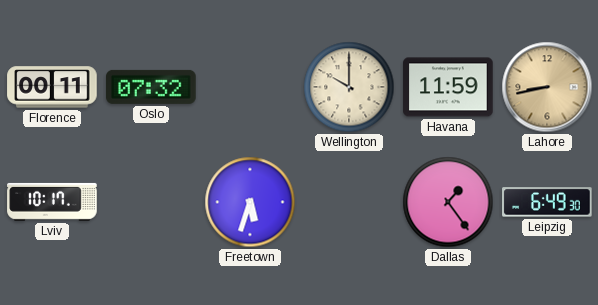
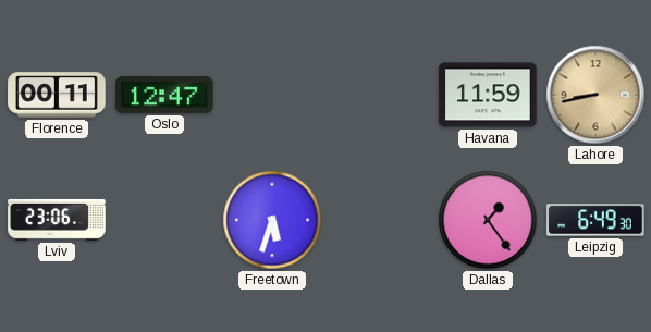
Oslo: 07:32 -> 12:47
Wellington: 10:00 -> none
Lviv: 10:17 -> 23:06
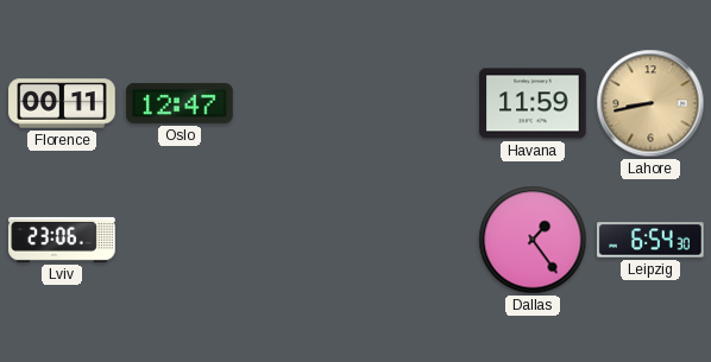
Freetown: 5:33 -> none
Leipzig: 6:49 -> 6:54
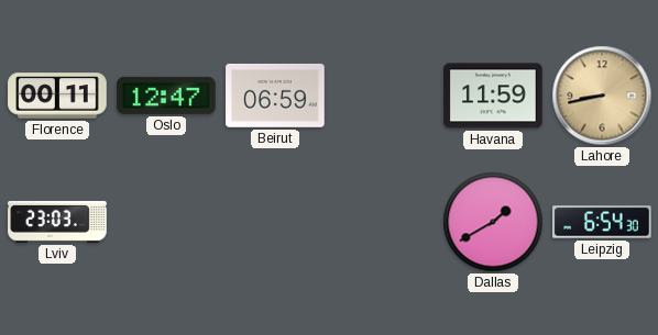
Beirut: none -> 06:59
Lviv: 23:06 -> 23:03
Dallas: 1:24 -> 1:40
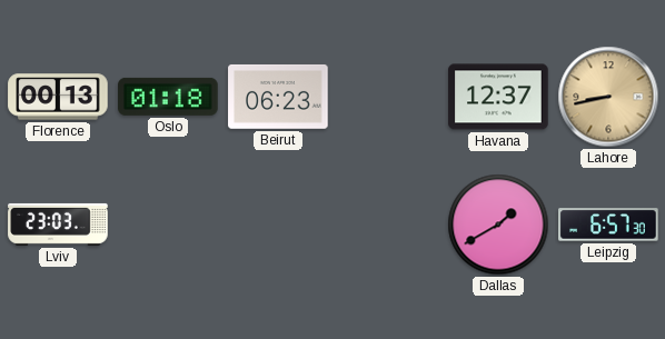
Florence: 00:11 -> 00:13
Oslo: 12:47 -> 01:18
Beirut: 06:59 -> 06:23
Havana: 11:59 -> 12:37
Leipzig: 6:54 -> 6:57
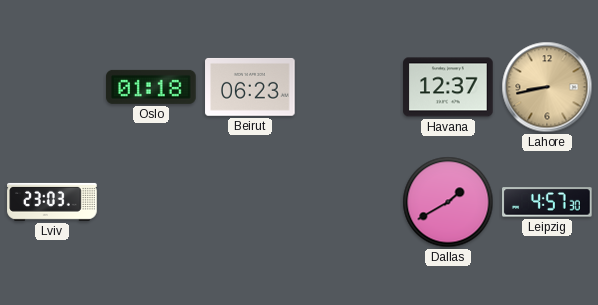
Florence: 00:13 -> none
Leipzig: 6:57 -> 4:57
